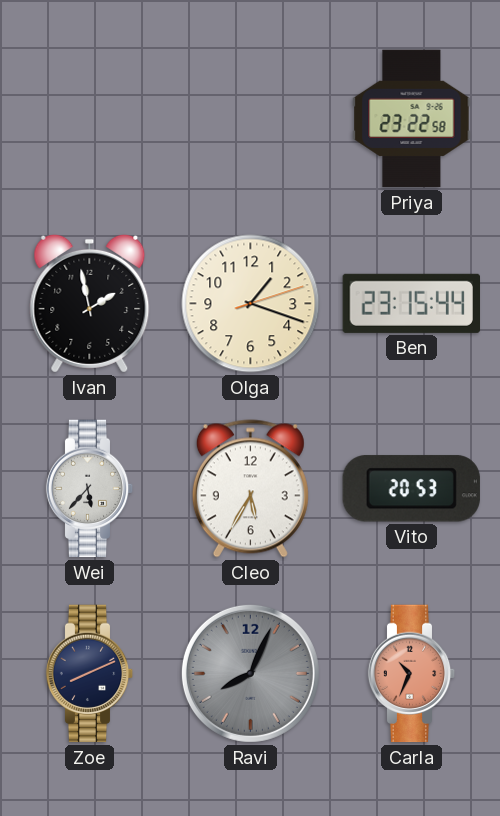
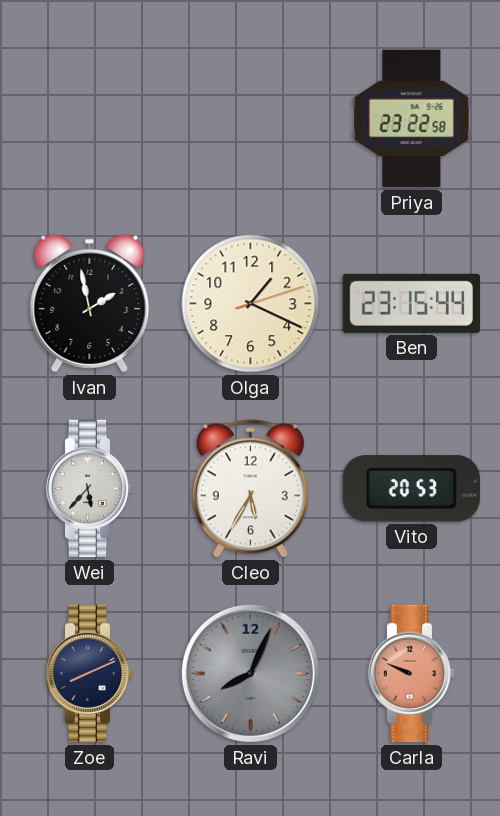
Olga: 1:18 -> 1:19
Carla: 10:34 -> 9:49
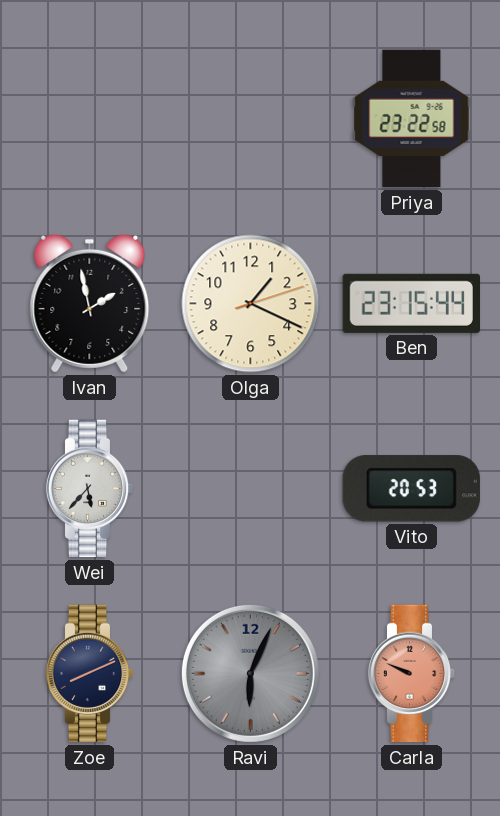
Cleo: 5:35 -> none
Ravi: 8:04 -> 6:04
